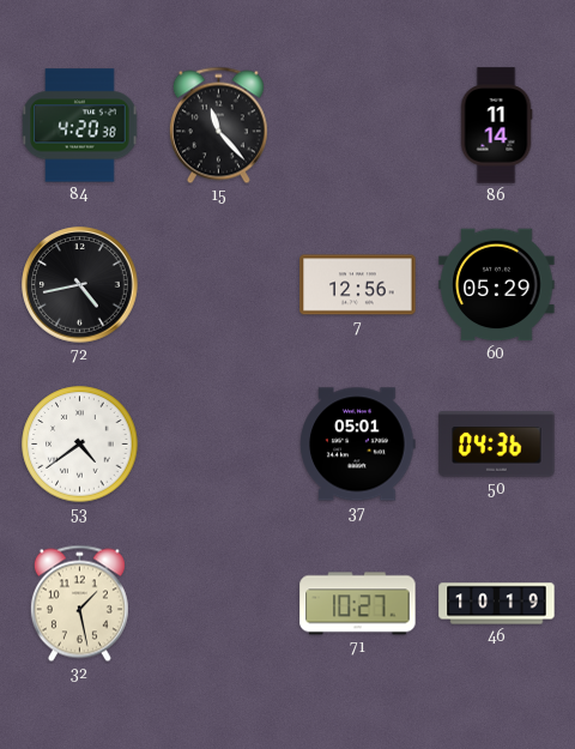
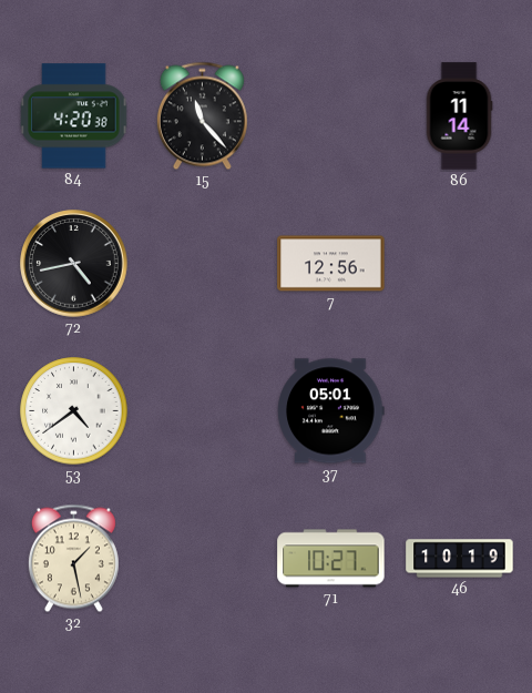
60: 05:29 -> none
50: 04:36 -> none
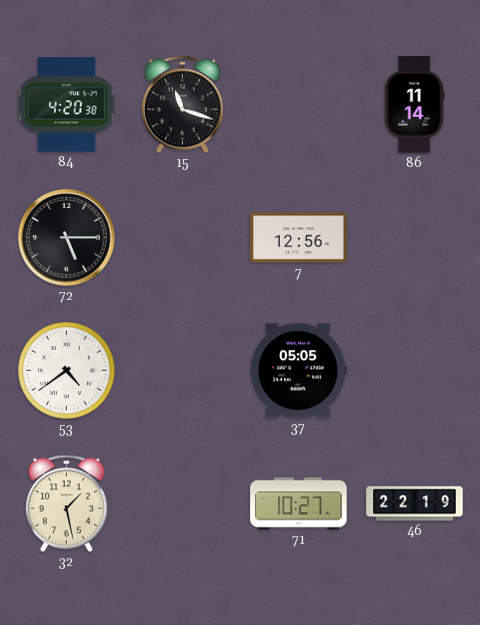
15: 11:23 -> 11:18
72: 4:43 -> 5:15
37: 05:01 -> 05:05
46: 10:19 -> 22:19
